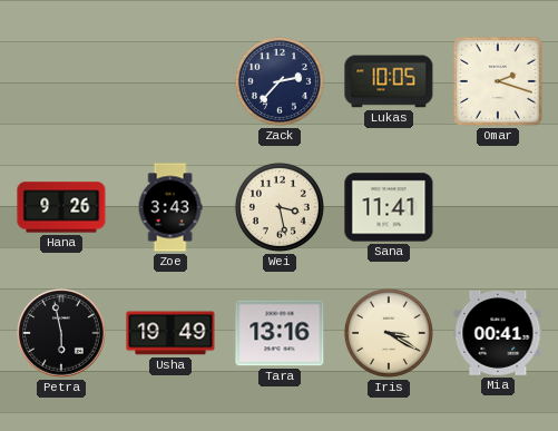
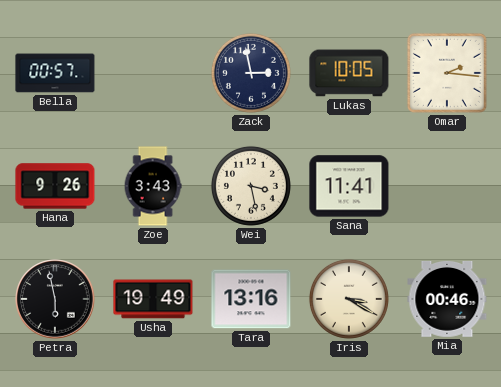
Bella: none -> 00:57
Zack: 2:37 -> 2:58
Omar: 2:18 -> 2:16
Mia: 00:41 -> 00:46
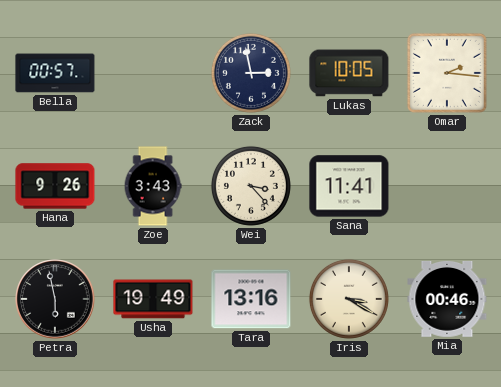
Wei: 3:28 -> 3:23
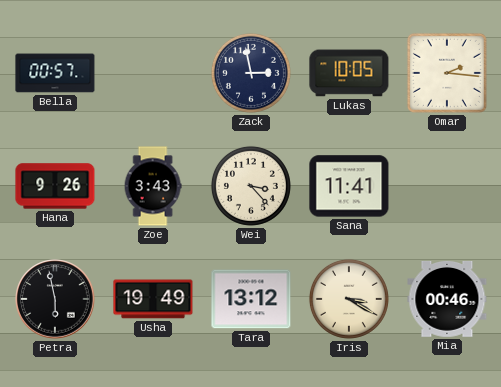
Tara: 13:16 -> 13:12
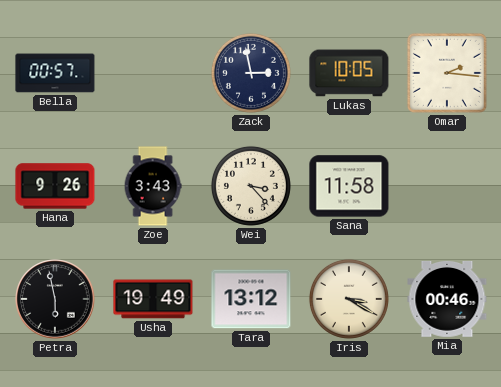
Sana: 11:41 -> 11:58
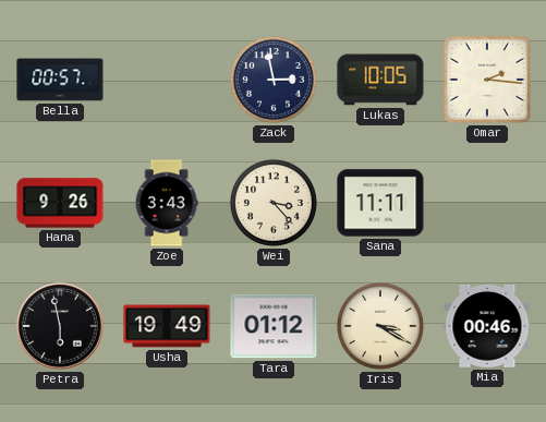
Sana: 11:58 -> 11:11
Tara: 13:12 -> 01:12
